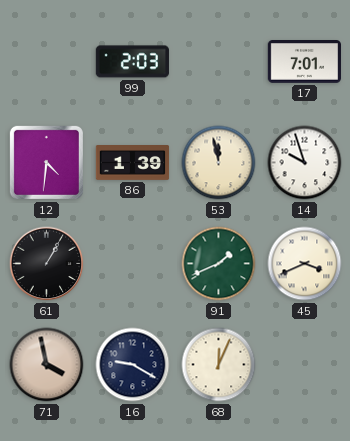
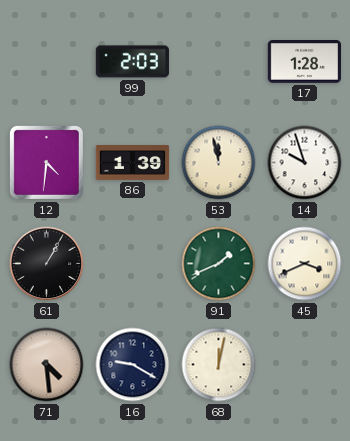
17: 7:01 -> 1:28
71: 3:58 -> 4:29
68: 12:04 -> 12:02
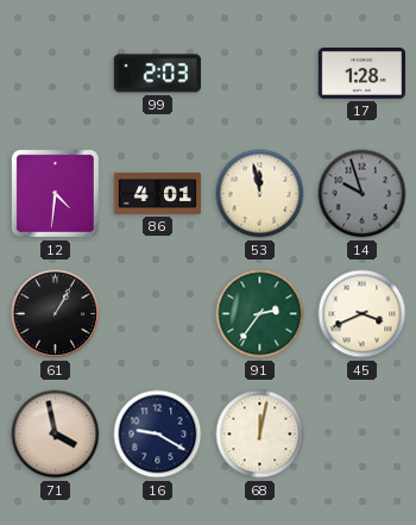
86: 1:39 -> 4:01
14 dial: white -> grey
91: 1:41 -> 2:36
71: 4:29 -> 3:58
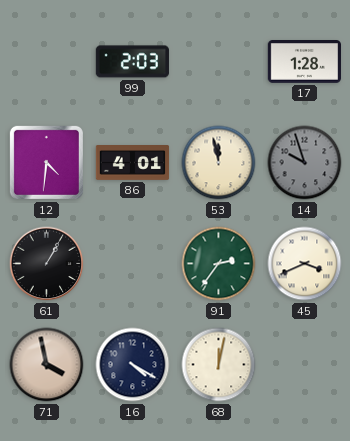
16: 9:20 -> 4:20
